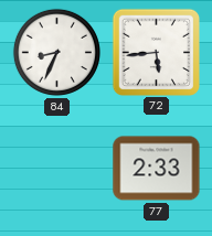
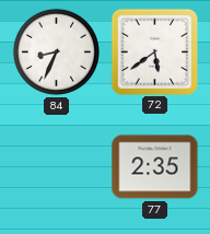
72: 5:44 -> 5:39
77: 2:33 -> 2:35
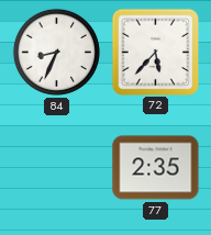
72: 5:39 -> 5:37
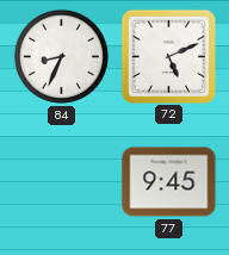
72: 5:37 -> 5:11
77: 2:35 -> 9:45
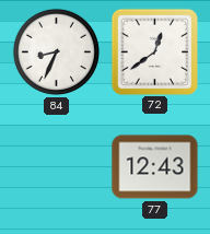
72: 5:11 -> 12:39
77: 9:45 -> 12:43
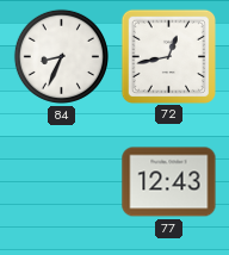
72: 12:39 -> 12:43
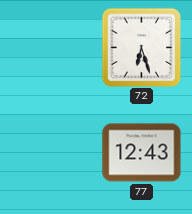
84: 8:34 -> none
72: 12:43 -> 6:27
